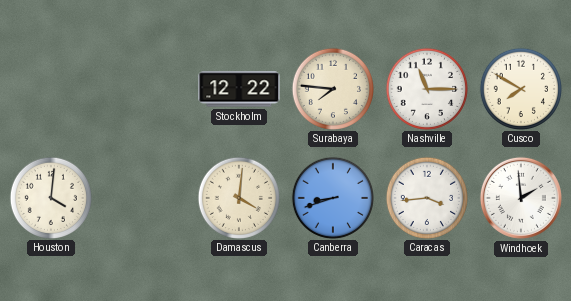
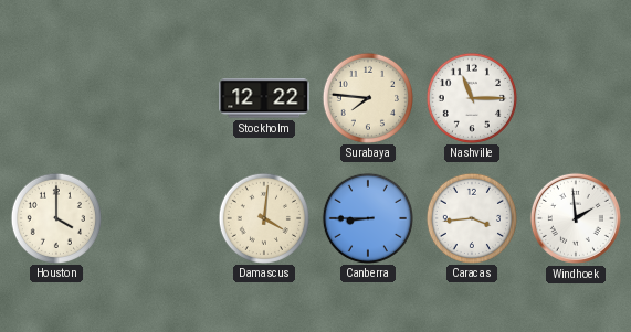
Cusco: 7:50 -> none
Houston: 4:01 -> 4:00
Canberra: 8:42 -> 8:45
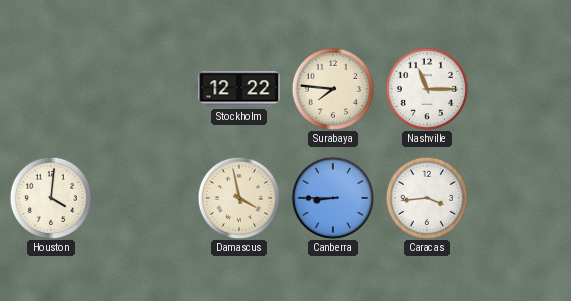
Houston: 4:00 -> 4:01
Damascus: 4:01 -> 3:58
Windhoek: 1:59 -> none
